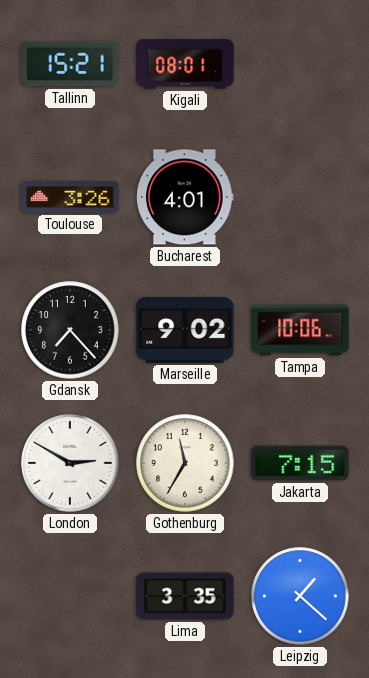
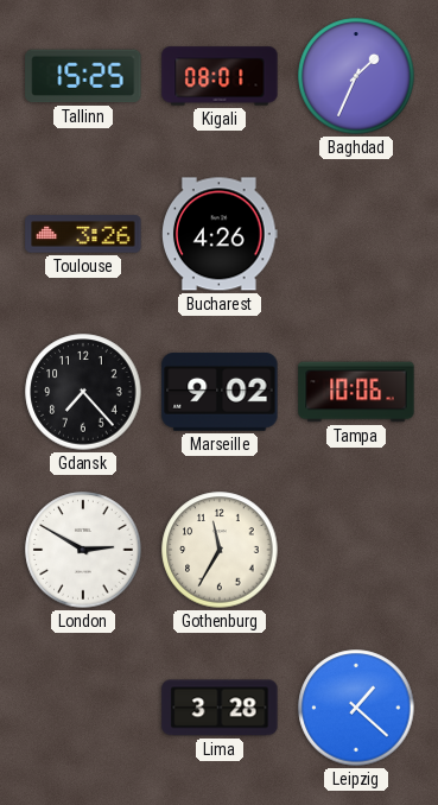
Tallinn: 15:21 -> 15:25
Baghdad: none -> 1:34
Bucharest: 4:01 -> 4:26
Jakarta: 7:15 -> none
Lima: 3:35 -> 3:28
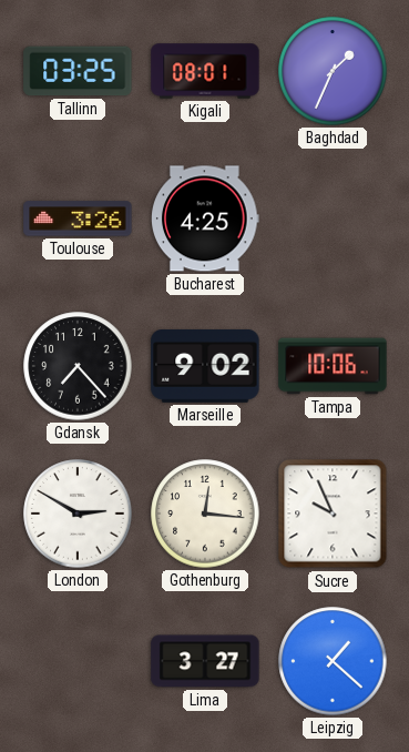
Tallinn: 15:25 -> 03:25
Bucharest: 4:26 -> 4:25
Gothenburg: 11:35 -> 12:16
Sucre: none -> 9:56
Lima: 3:28 -> 3:27
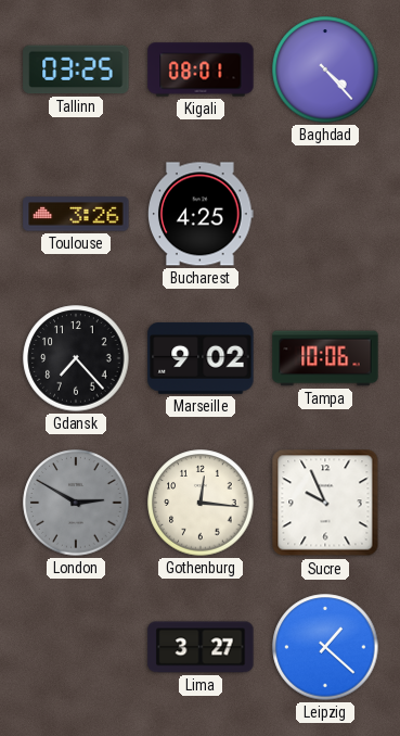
Baghdad: 1:34 -> 4:23
London dial: white -> grey
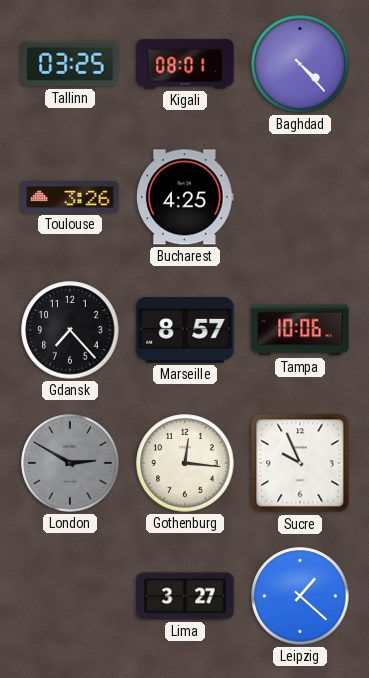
Marseille: 9:02 -> 8:57
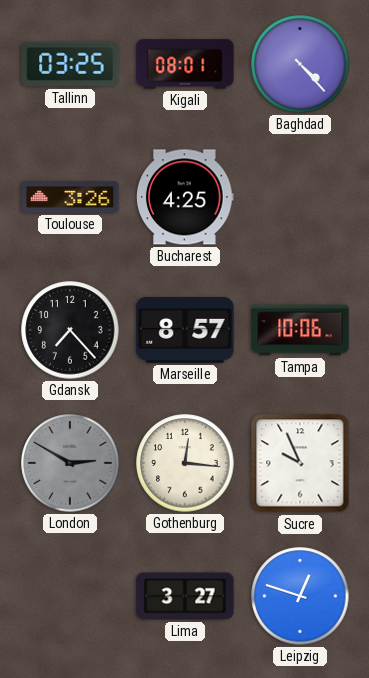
Leipzig: 1:22 -> 12:48
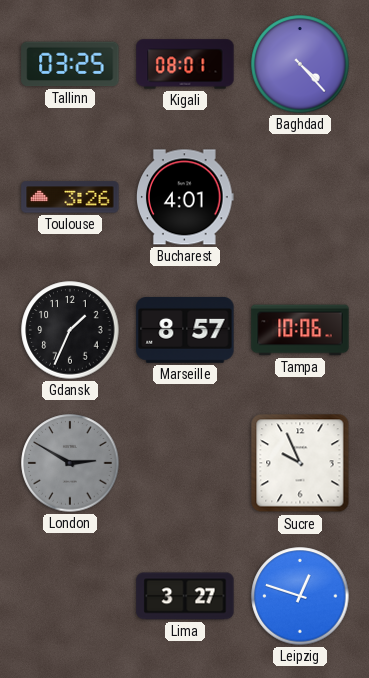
Bucharest: 4:25 -> 4:01
Gdansk: 7:23 -> 1:34
Gothenburg: 12:16 -> none
